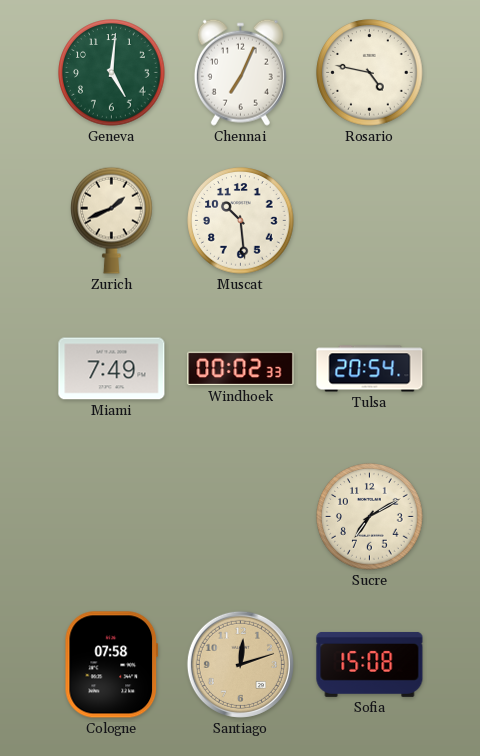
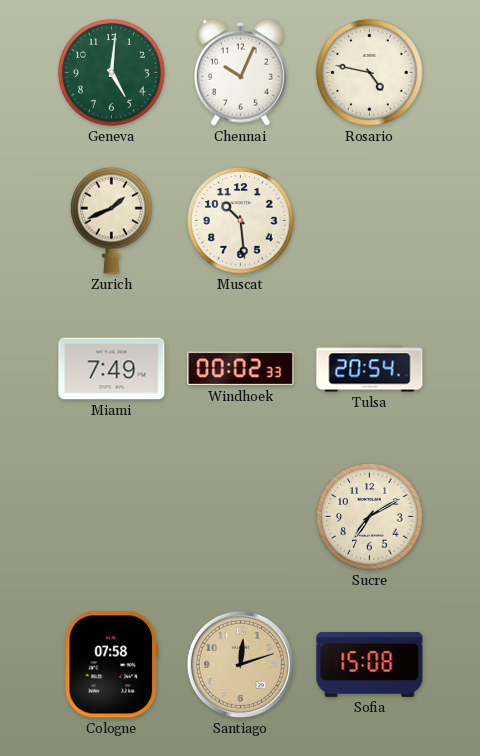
Chennai: 7:04 -> 10:04
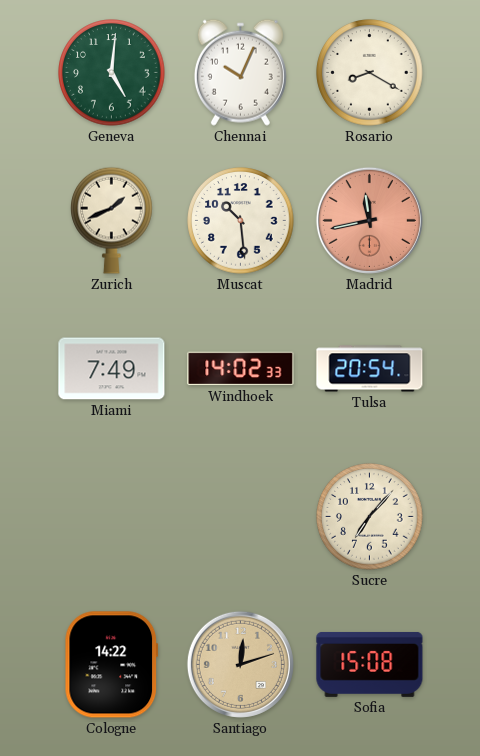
Rosario: 4:47 -> 8:20
Madrid: none -> 11:43
Windhoek: 00:02 -> 14:02
Sucre: 7:10 -> 7:07
Cologne: 07:58 -> 14:22
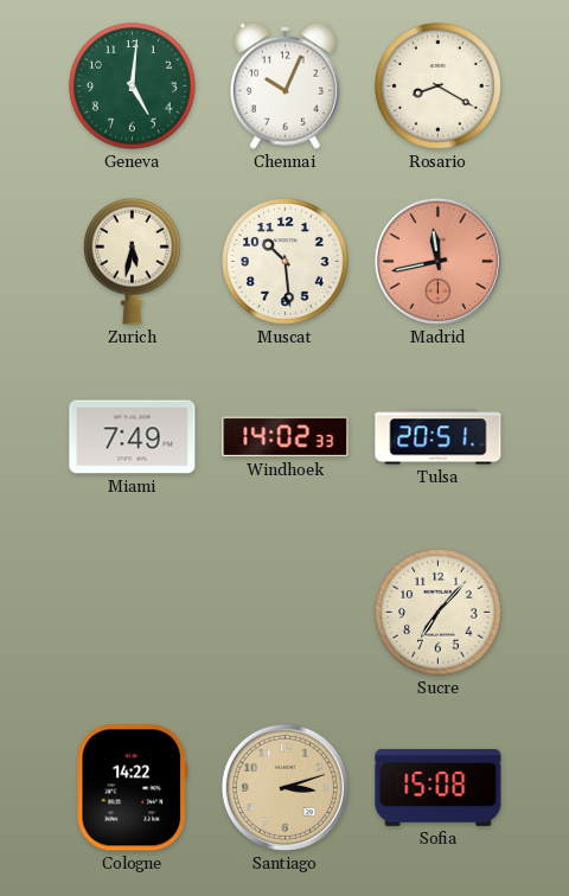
Zurich: 1:41 -> 5:32
Tulsa: 20:54 -> 20:51
Santiago: 12:12 -> 3:12
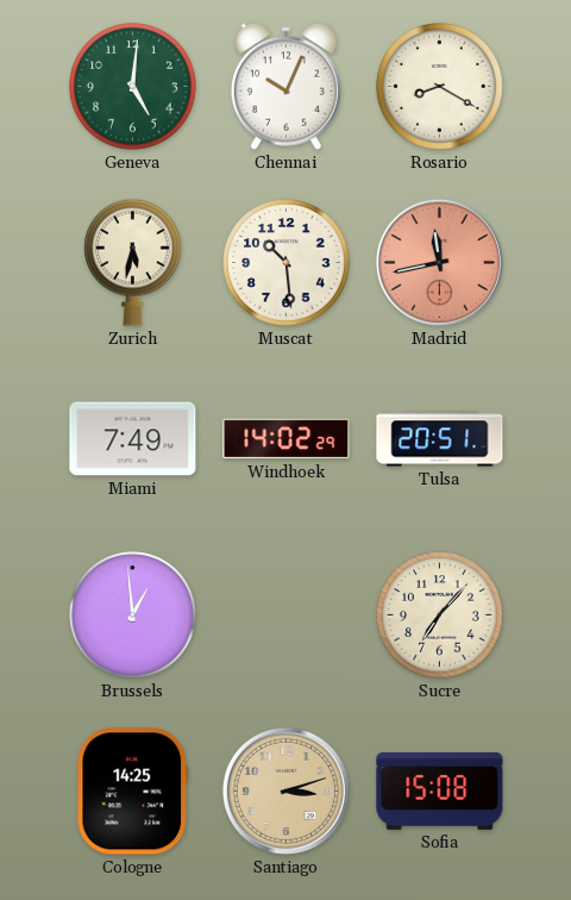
Windhoek: 14:02:33 -> 14:02:29
Brussels: none -> 12:59
Cologne: 14:22 -> 14:25
